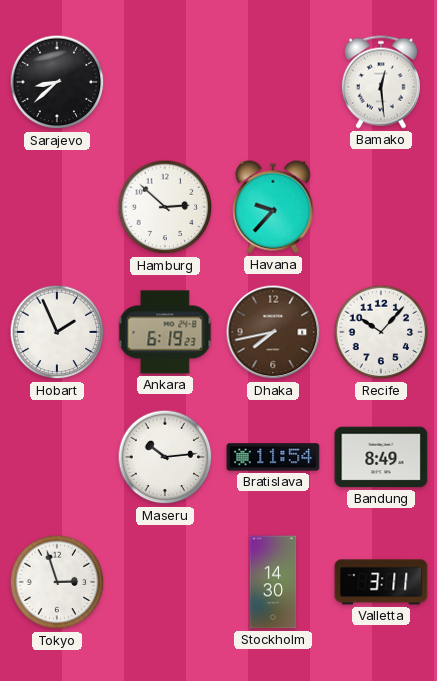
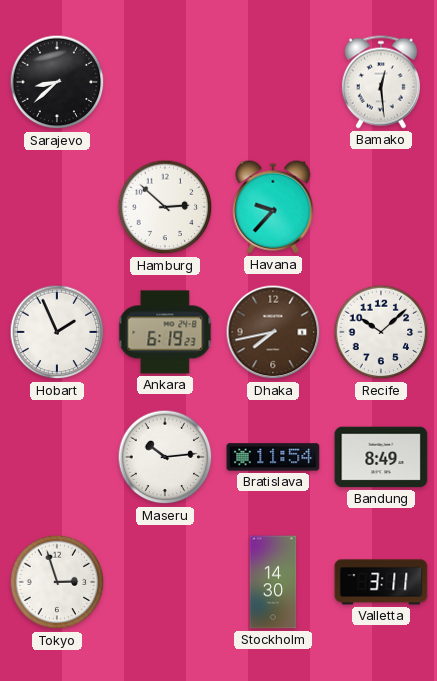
Recife: 10:07 -> 10:08
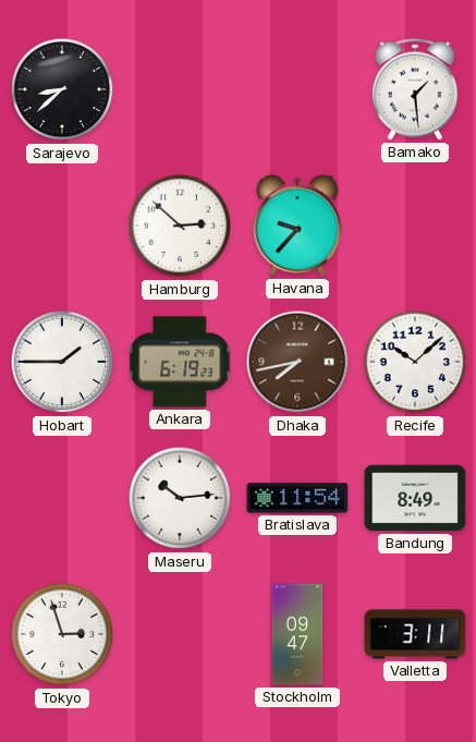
Bamako: 12:29 -> 1:29
Hobart: 1:56 -> 1:45
Stockholm: 14:30 -> 09:47
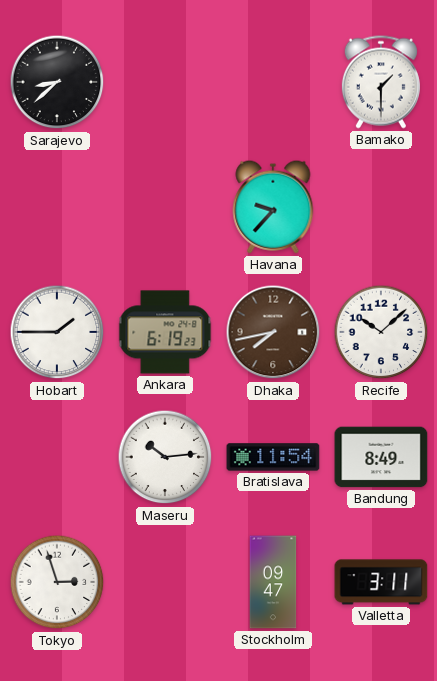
Bamako: 1:29 -> 1:30
Hamburg: 2:52 -> none
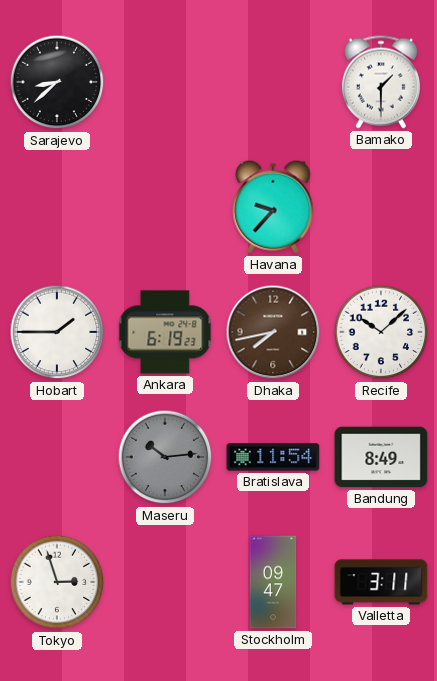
Maseru dial: white -> grey
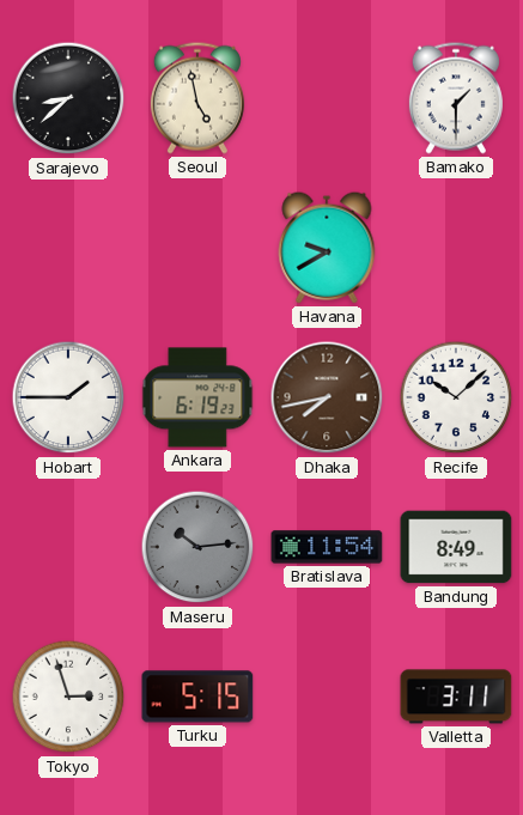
Seoul: none -> 4:58
Havana: 9:37 -> 9:40
Turku: none -> 5:15
Stockholm: 09:47 -> none
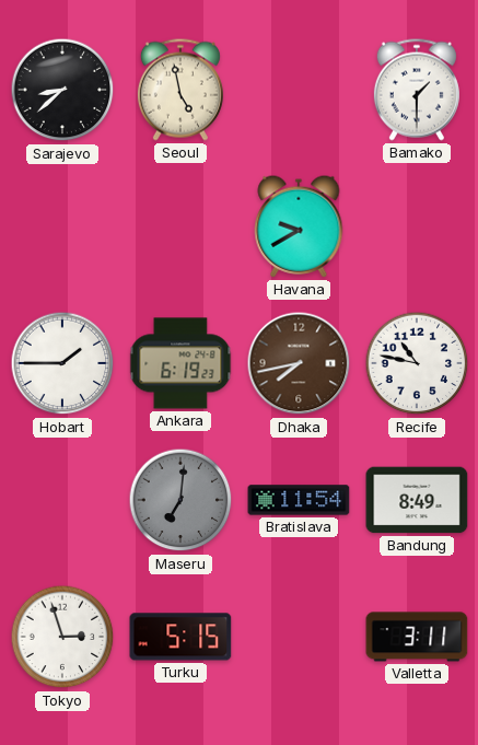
Recife: 10:08 -> 10:47
Maseru: 10:14 -> 7:01
